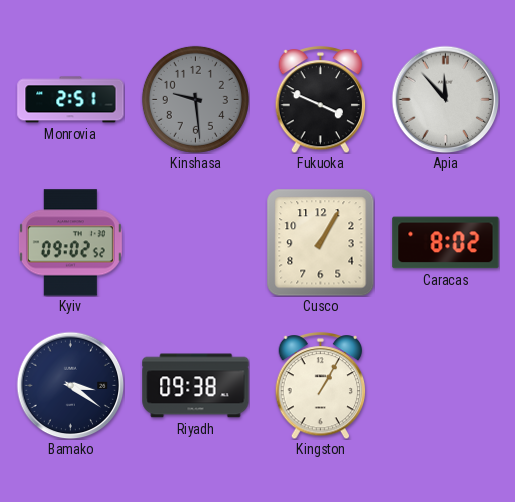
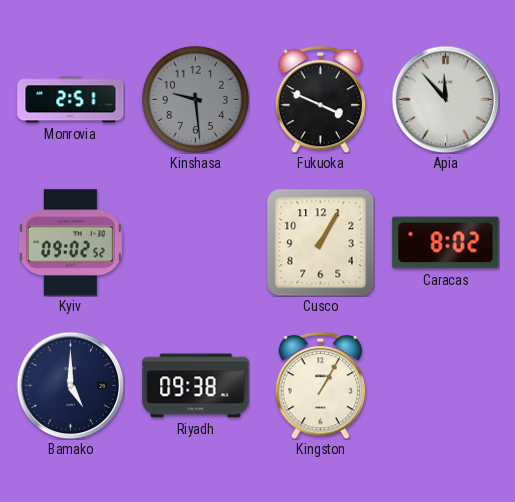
Bamako: 3:21 -> 5:00
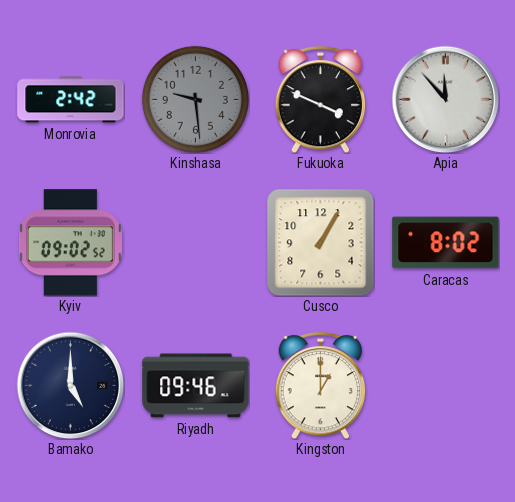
Monrovia: 2:51 -> 2:42
Riyadh: 09:38 -> 09:46
Kingston: 1:05 -> 1:00
